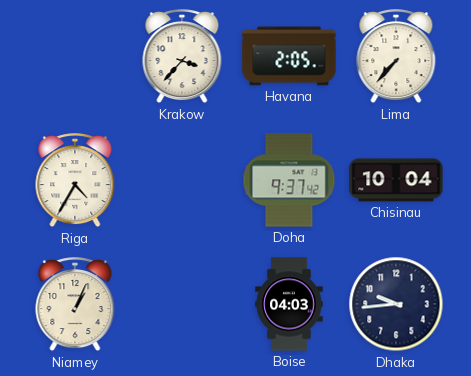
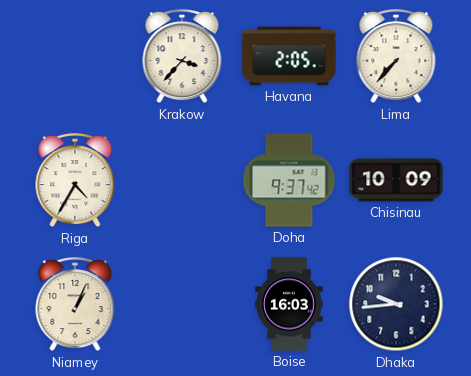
Chisinau: 10:04 -> 10:09
Boise: 04:03 -> 16:03
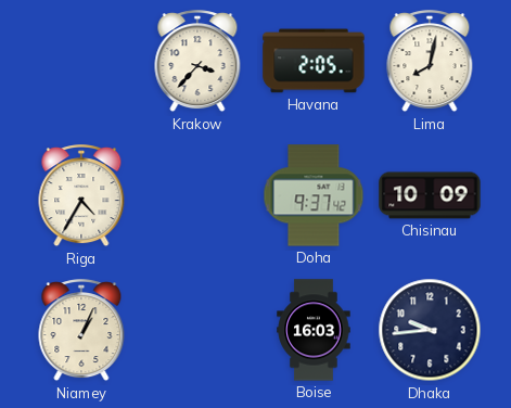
Lima: 7:37 -> 8:02
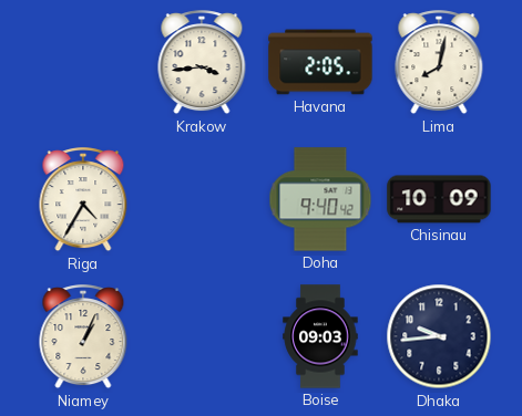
Krakow: 3:37 -> 3:44
Doha: 9:37 -> 9:40
Boise: 16:03 -> 09:03
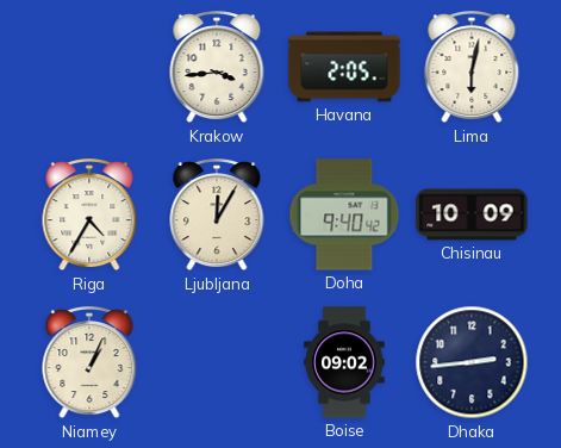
Lima: 8:02 -> 6:02
Ljubljana: none -> 12:05
Boise: 09:03 -> 09:02
Dhaka: 9:44 -> 2:44
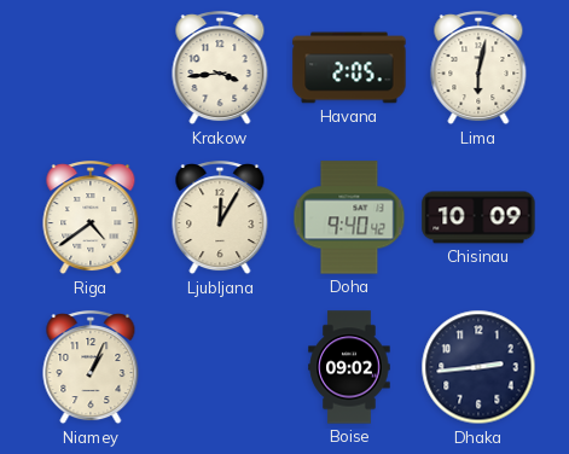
Riga: 4:35 -> 4:39
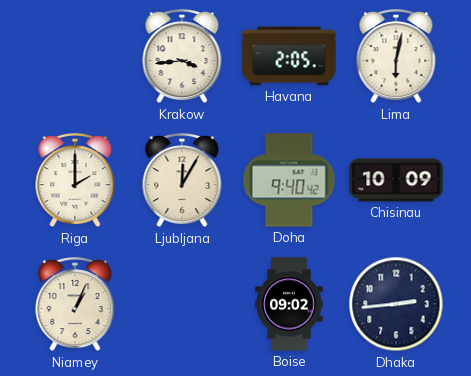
Riga: 4:39 -> 2:00
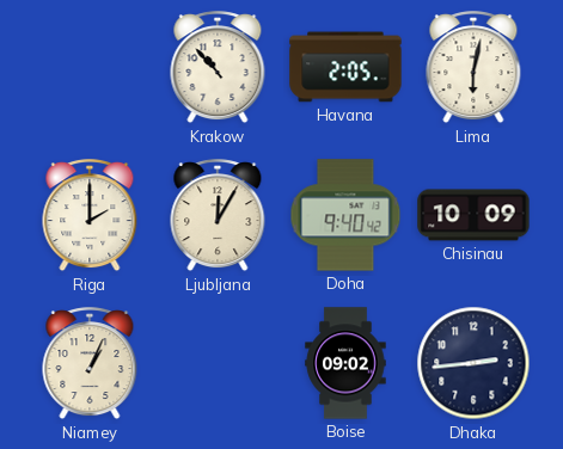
Krakow: 3:44 -> 10:53
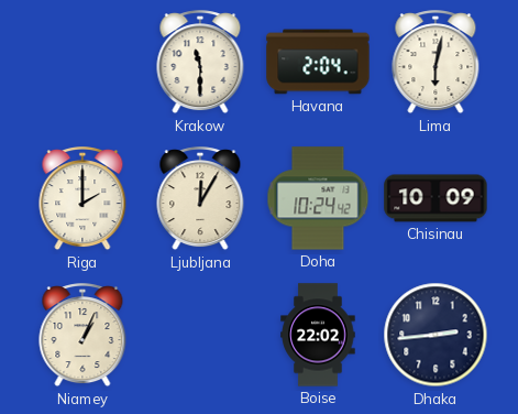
Krakow: 10:53 -> 11:30
Havana: 2:05 -> 2:04
Doha: 9:40 -> 10:24
Boise: 09:02 -> 22:02
